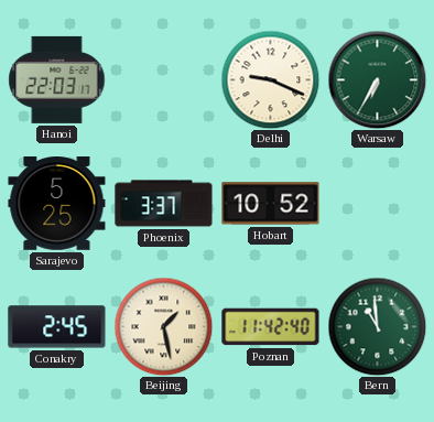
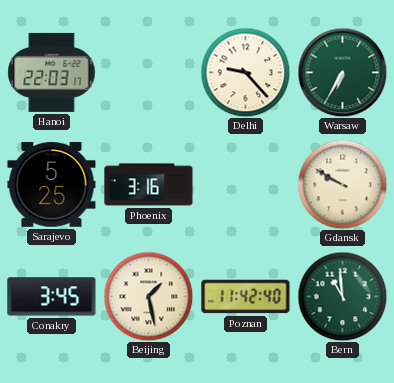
Delhi: 9:19 -> 9:23
Phoenix: 3:37 -> 3:16
Hobart: 10:52 -> none
Gdansk: none -> 9:50
Conakry: 2:45 -> 3:45
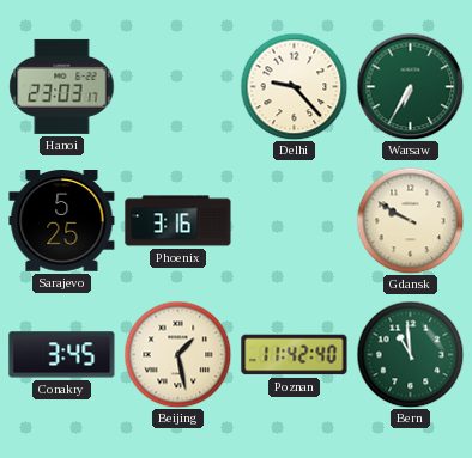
Hanoi: 22:03 -> 23:03
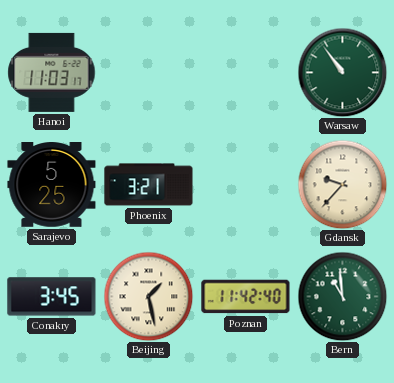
Hanoi: 23:03 -> 11:03
Delhi: 9:23 -> none
Warsaw: 6:35 -> 10:54
Phoenix: 3:16 -> 3:21
Gdansk: 9:50 -> 9:37
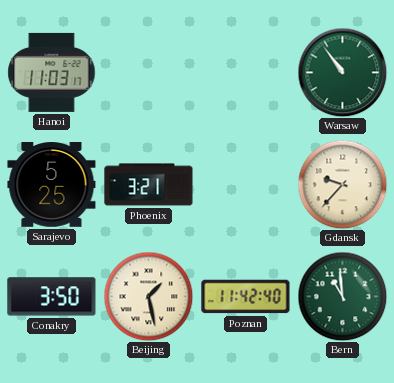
Conakry: 3:45 -> 3:50
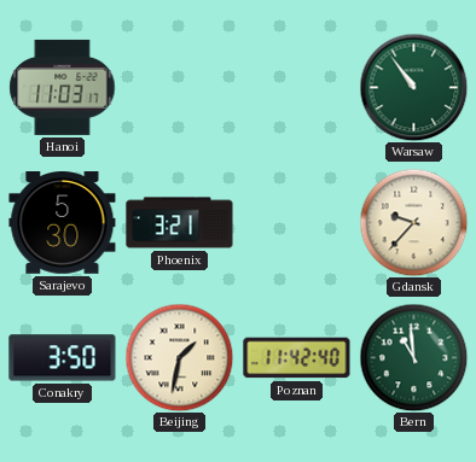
Sarajevo: 5:25 -> 5:30
Beijing: 1:28 -> 1:32
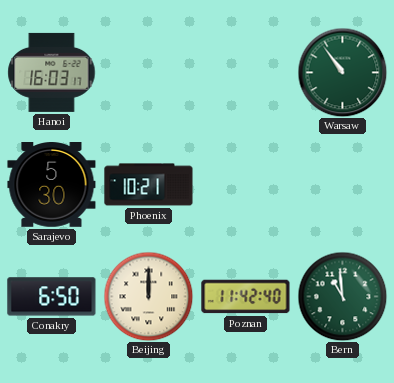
Hanoi: 11:03 -> 16:03
Phoenix: 3:21 -> 10:21
Gdansk: 9:37 -> none
Conakry: 3:50 -> 6:50
Beijing: 1:32 -> 12:00
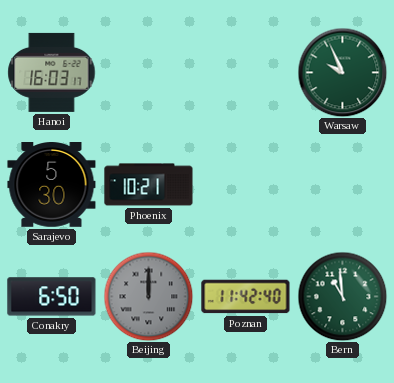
Warsaw: 10:54 -> 9:56
Beijing dial: cream -> grey
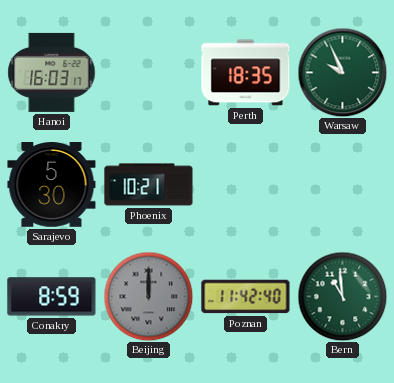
Perth: none -> 18:35
Conakry: 6:50 -> 8:59
